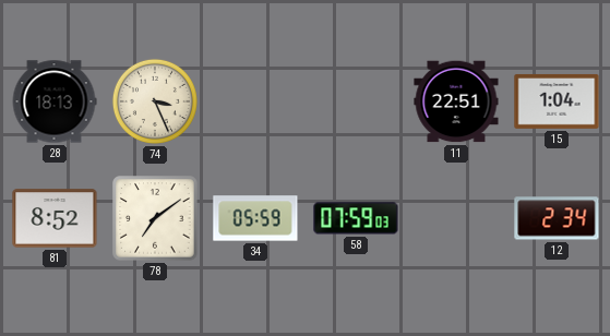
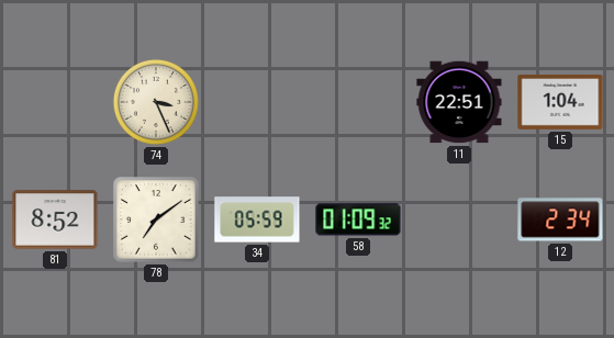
28: 18:13 -> none
58: 07:59 -> 01:09
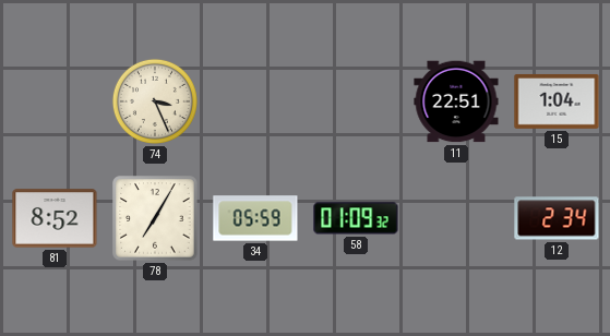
78: 7:09 -> 7:05
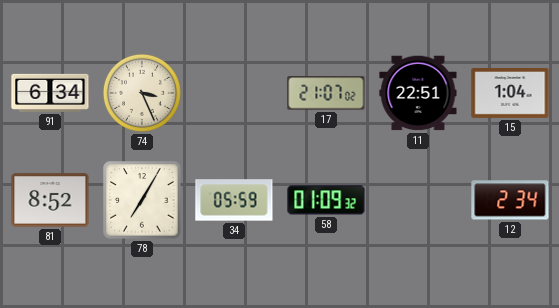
91: none -> 6:34
17: none -> 21:07
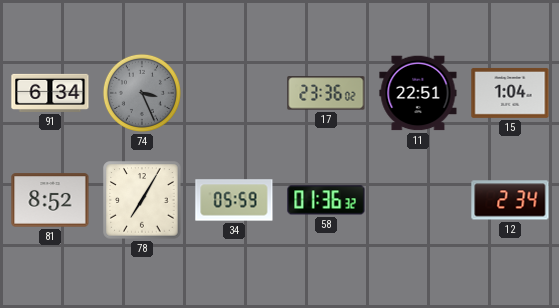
74 dial: cream -> grey
17: 21:07 -> 23:36
58: 01:09 -> 01:36
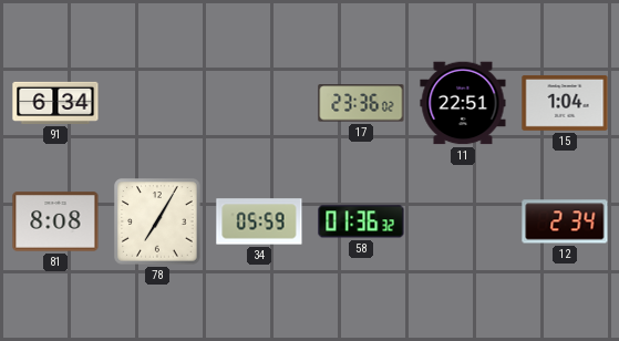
74: 3:26 -> none
81: 8:52 -> 8:08
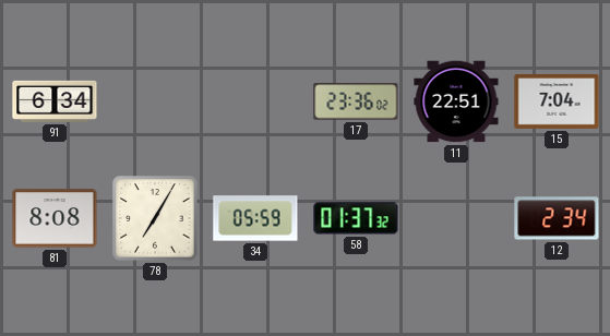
15: 1:04 -> 7:04
58: 01:36 -> 01:37
